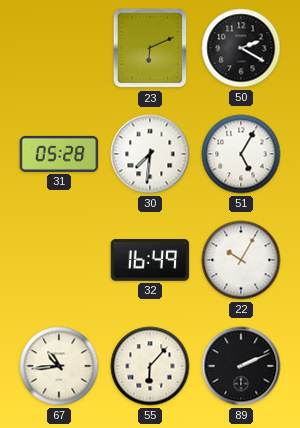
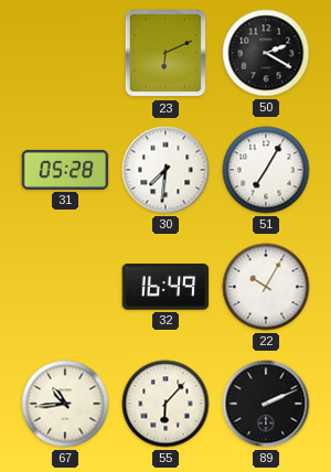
51: 5:05 -> 7:05
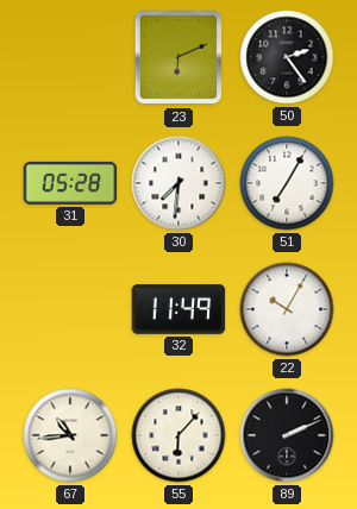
50: 2:20 -> 2:24
32: 16:49 -> 11:49
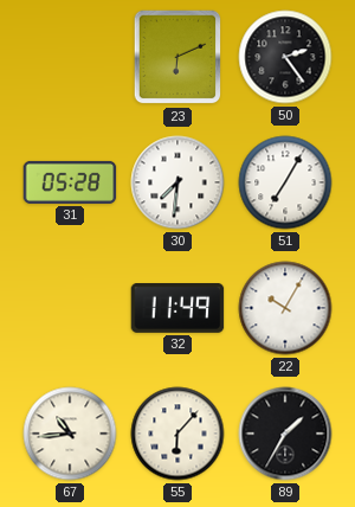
89: 2:11 -> 1:35
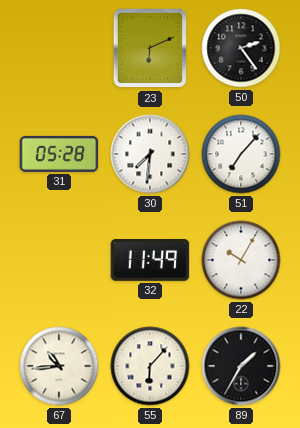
51: 7:05 -> 7:07
